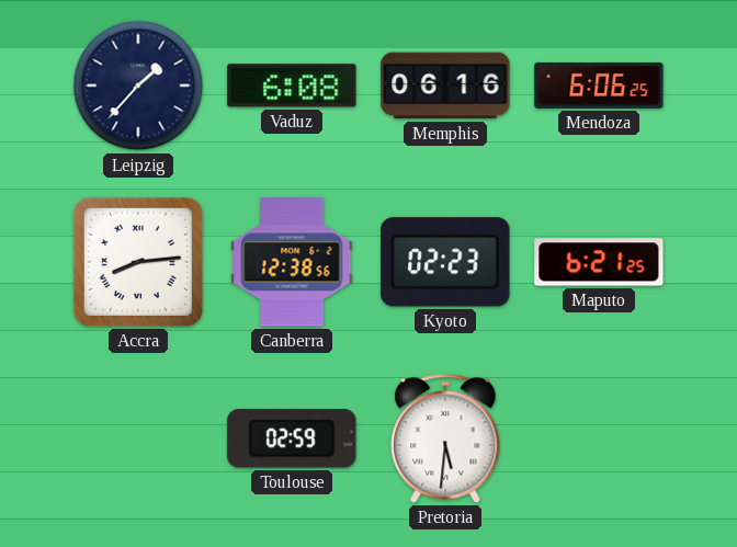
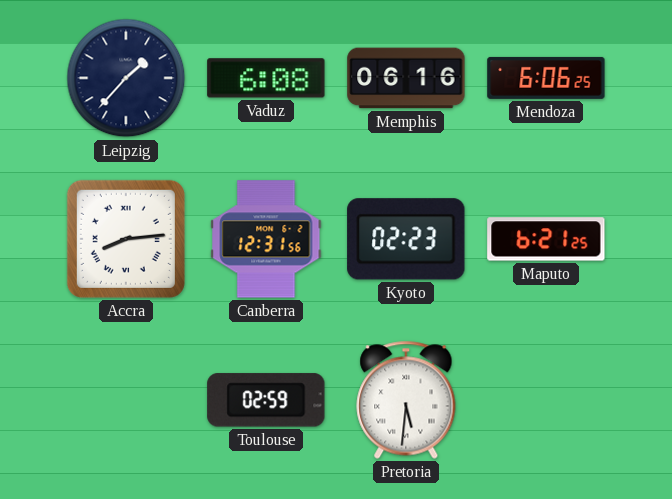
Canberra: 12:38 -> 12:31
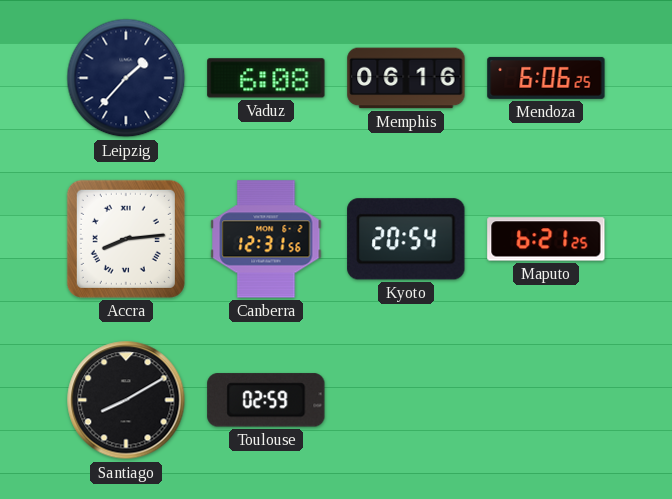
Kyoto: 02:23 -> 20:54
Santiago: none -> 8:10
Pretoria: 5:31 -> none
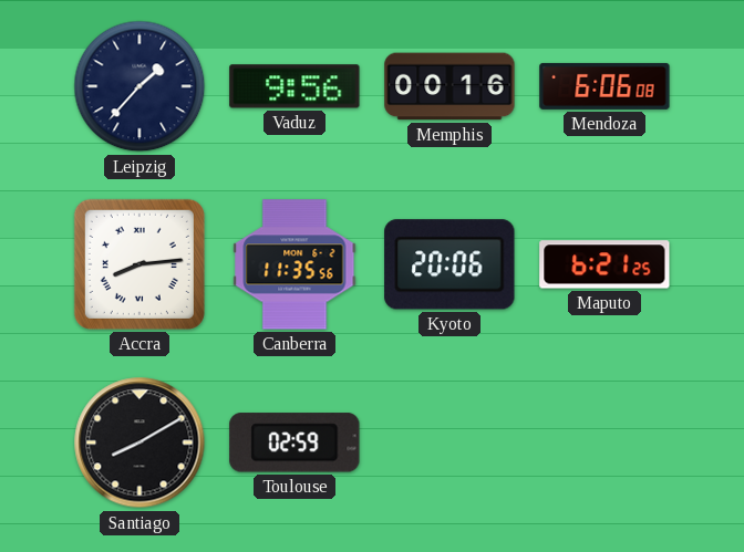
Vaduz: 6:08 -> 9:56
Memphis: 06:16 -> 00:16
Mendoza: 6:06:25 -> 6:06:08
Canberra: 12:31 -> 11:35
Kyoto: 20:54 -> 20:06
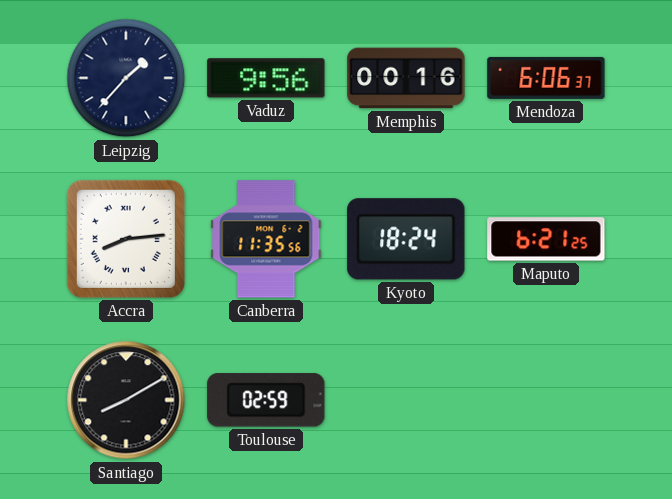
Mendoza: 6:06:08 -> 6:06:37
Kyoto: 20:06 -> 18:24
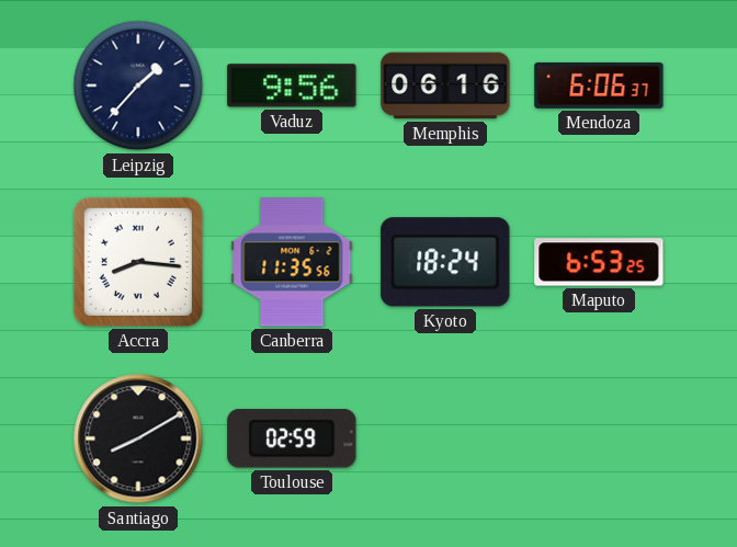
Memphis: 00:16 -> 06:16
Accra: 8:14 -> 8:16
Maputo: 6:21 -> 6:53
